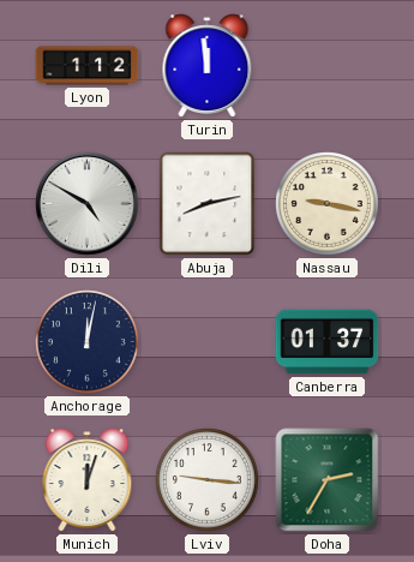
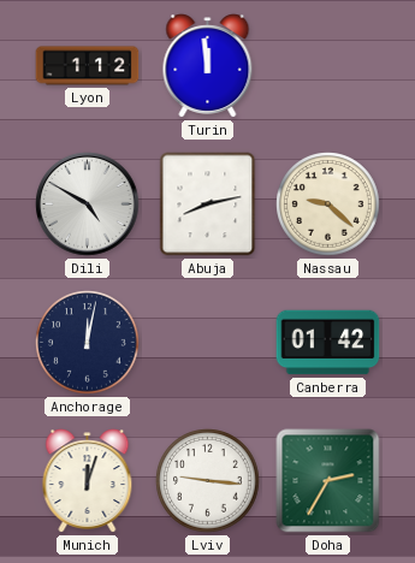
Nassau: 9:17 -> 9:22
Canberra: 01:37 -> 01:42
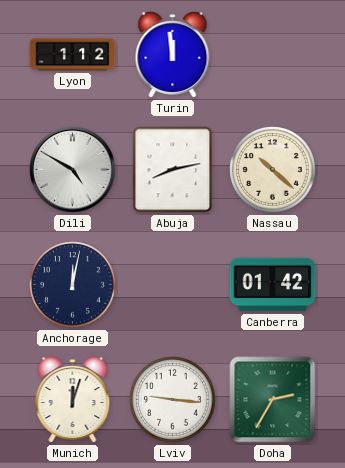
Nassau: 9:22 -> 10:22
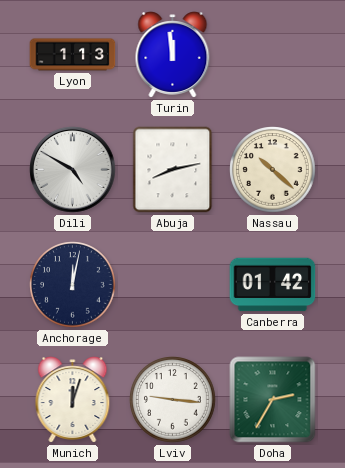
Lyon: 1:12 -> 1:13
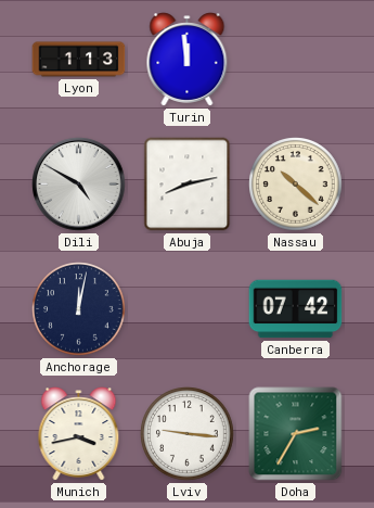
Canberra: 01:42 -> 07:42
Munich: 12:03 -> 3:43
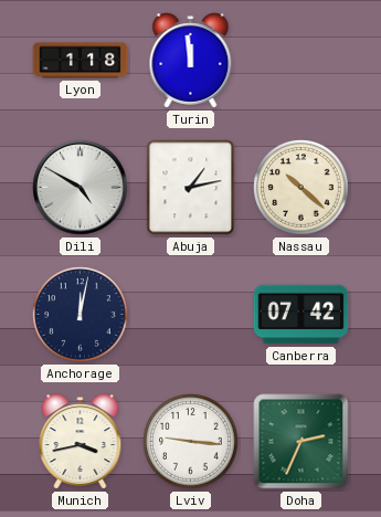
Lyon: 1:13 -> 1:18
Abuja: 8:13 -> 1:13
Doha: 2:35 -> 2:34
